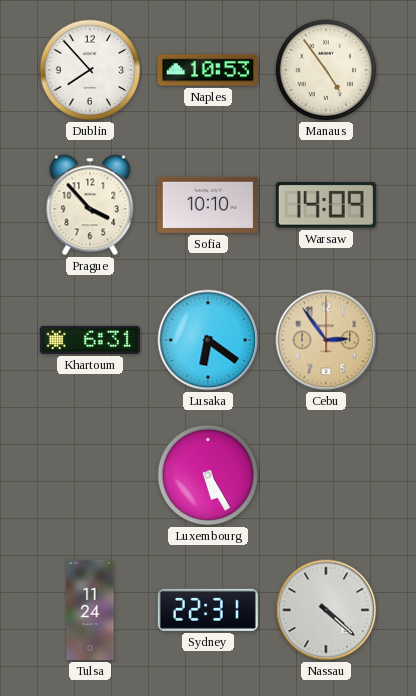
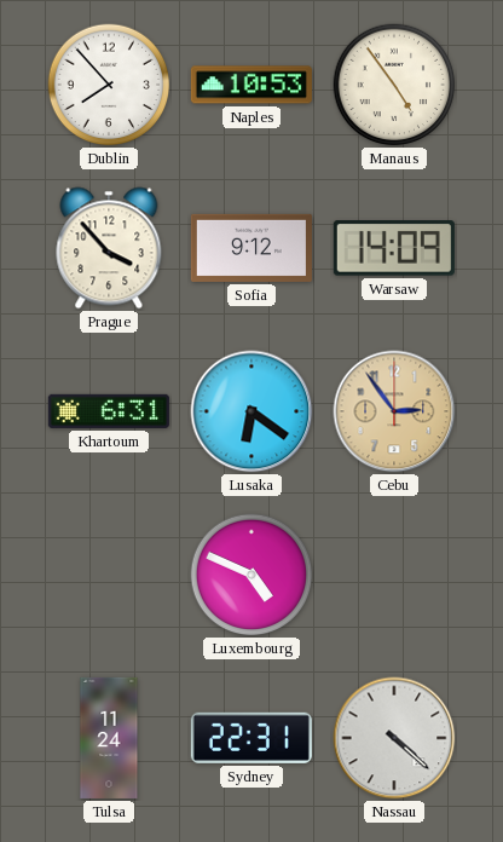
Sofia: 10:10 -> 9:12
Luxembourg: 5:25 -> 4:49
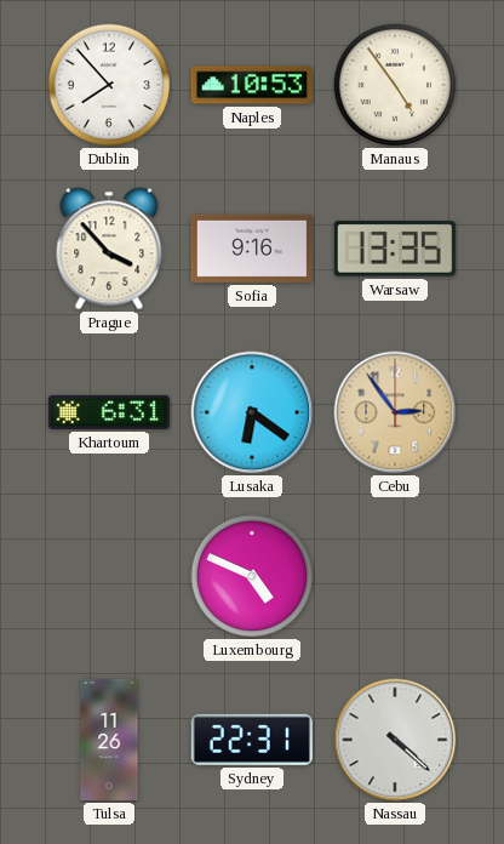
Sofia: 9:12 -> 9:16
Warsaw: 14:09 -> 13:35
Tulsa: 11:24 -> 11:26
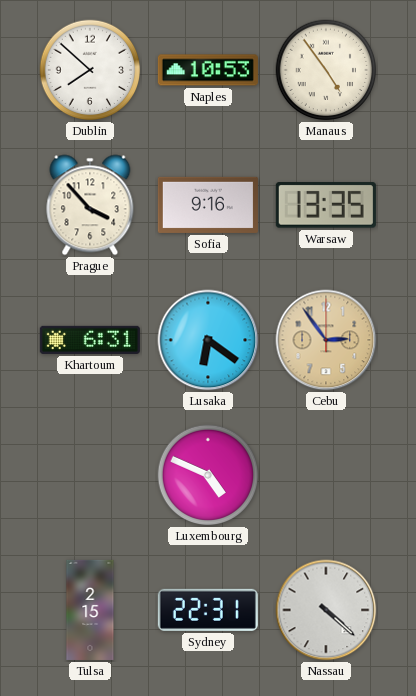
Dublin: 7:53 -> 7:52
Tulsa: 11:26 -> 2:15
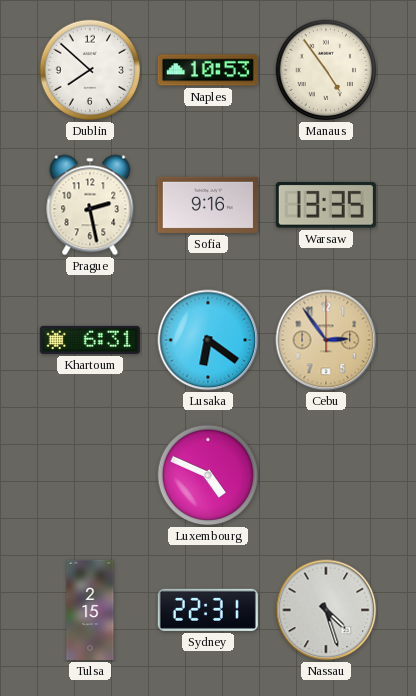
Prague: 3:53 -> 2:28
Nassau: 4:22 -> 4:27
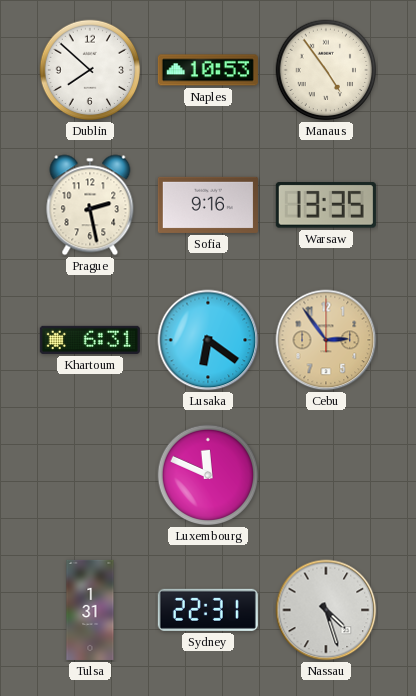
Luxembourg: 4:49 -> 11:49
Tulsa: 2:15 -> 1:31
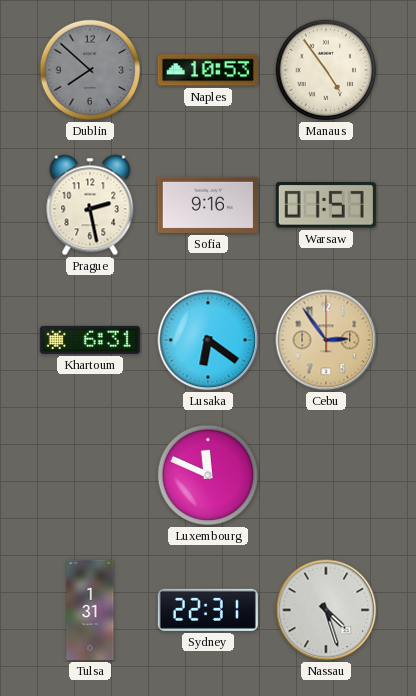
Dublin dial: white -> grey
Warsaw: 13:35 -> 01:57
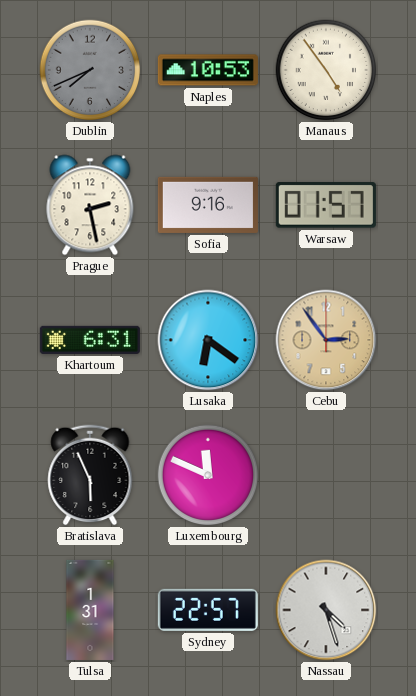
Dublin: 7:52 -> 7:41
Bratislava: none -> 5:56
Sydney: 22:31 -> 22:57
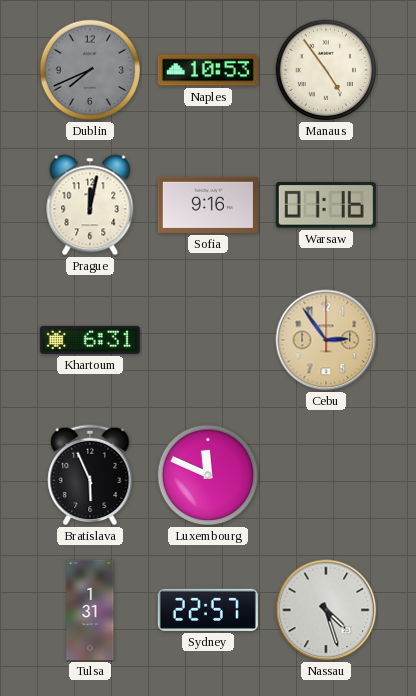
Prague: 2:28 -> 12:02
Warsaw: 01:57 -> 01:16
Lusaka: 6:21 -> none
